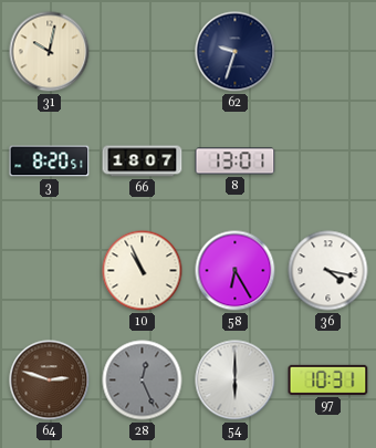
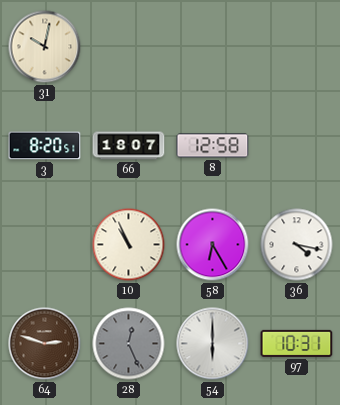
62: 9:33 -> none
8: 13:01 -> 12:58
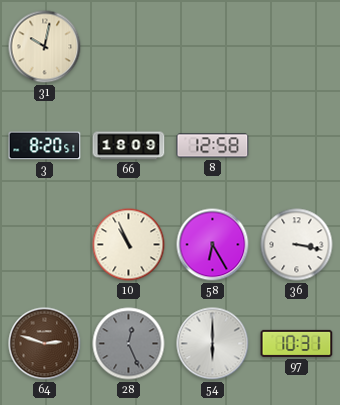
66: 18:07 -> 18:09
36: 4:17 -> 3:17
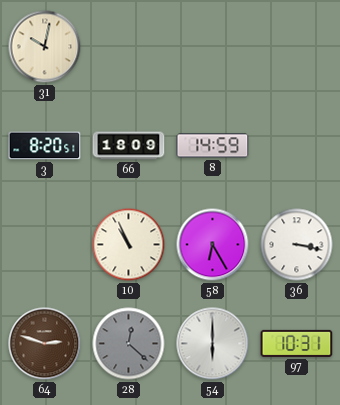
8: 12:58 -> 14:59
28: 12:26 -> 12:22
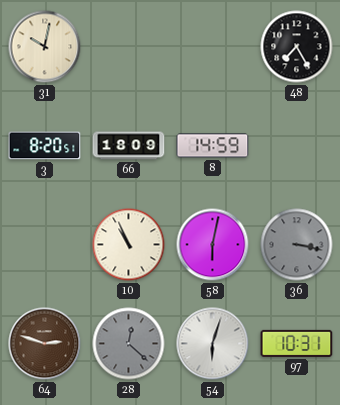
48: none -> 7:25
58: 6:25 -> 6:02
36 dial: white -> grey
54: 6:00 -> 6:03
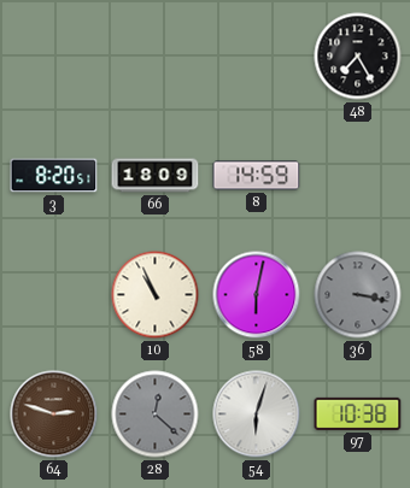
31: 10:02 -> none
97: 10:31 -> 10:38
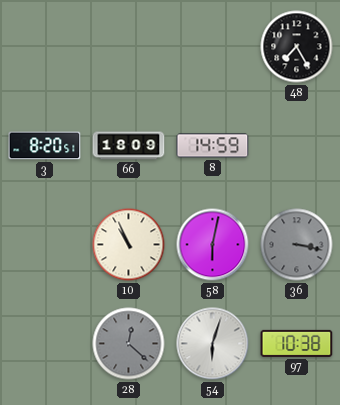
64: 2:48 -> none
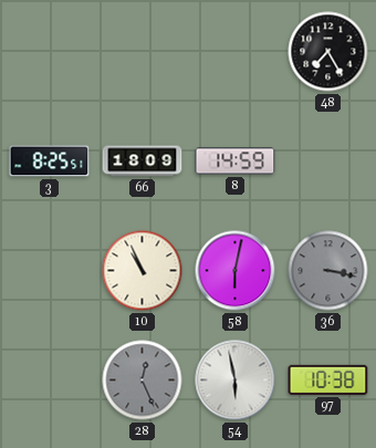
3: 8:20 -> 8:25
28: 12:22 -> 12:26
54: 6:03 -> 5:58
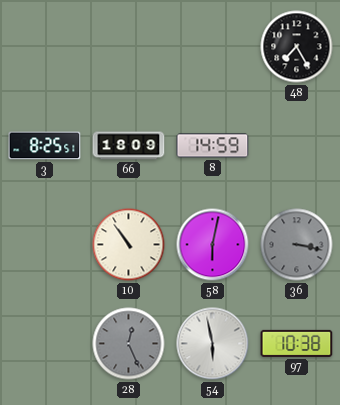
10: 10:56 -> 10:54
